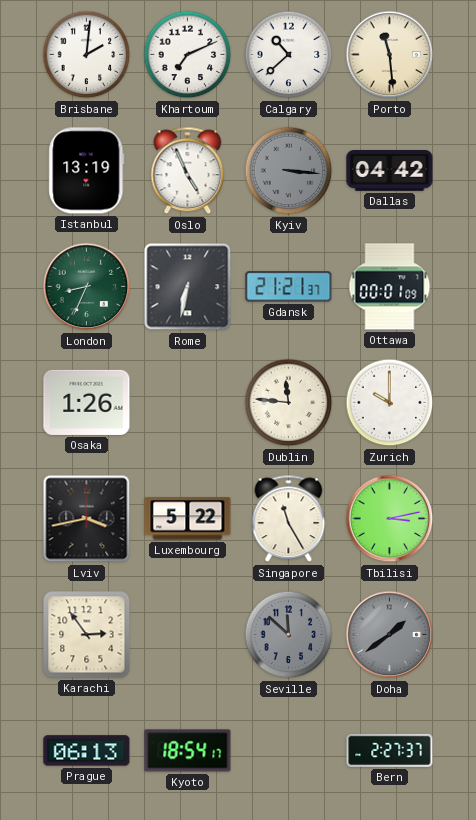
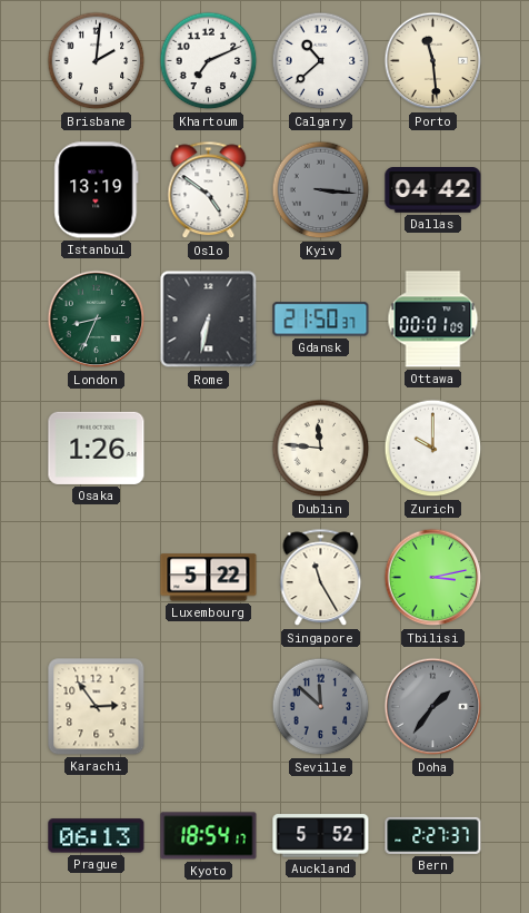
Oslo: 4:56 -> 4:51
Gdansk: 21:21 -> 21:50
Lviv: 3:43 -> none
Doha: 1:39 -> 1:36
Auckland: none -> 5:52
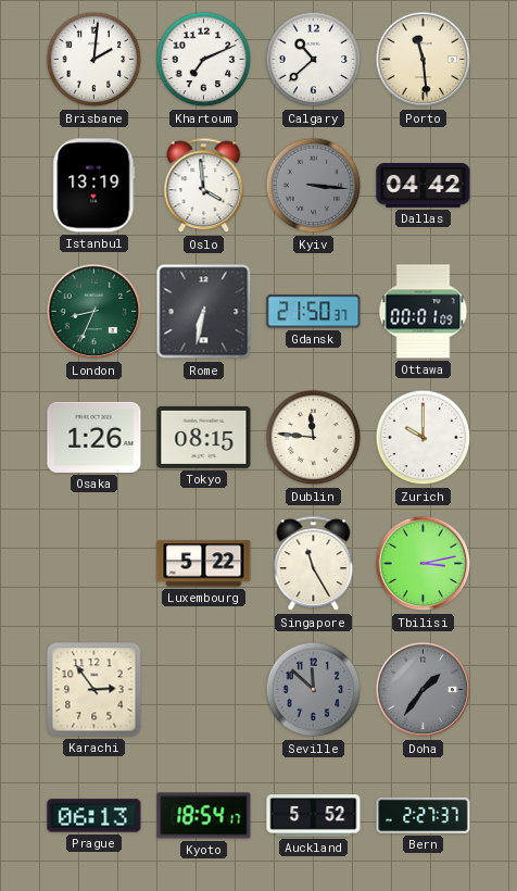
Oslo: 4:51 -> 3:59
Tokyo: none -> 08:15
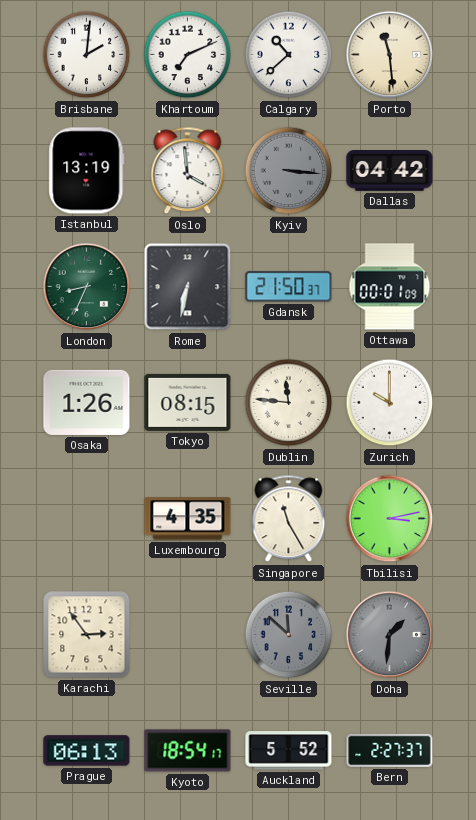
Luxembourg: 5:22 -> 4:35
Doha: 1:36 -> 1:31
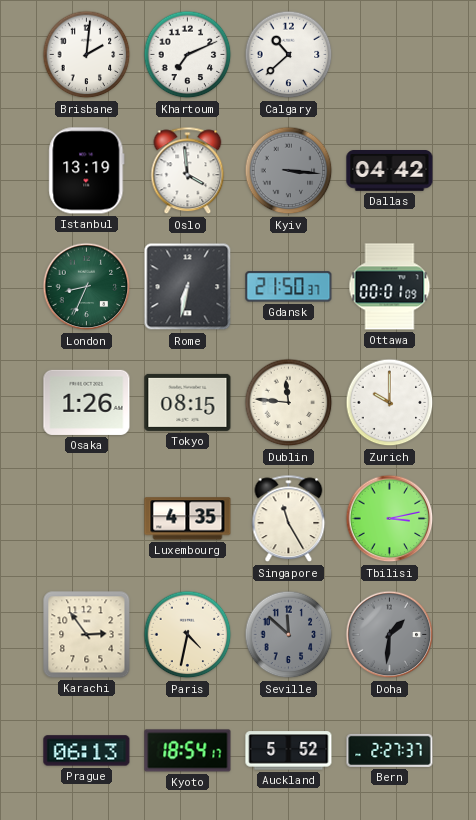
Porto: 11:29 -> none
Paris: none -> 4:32
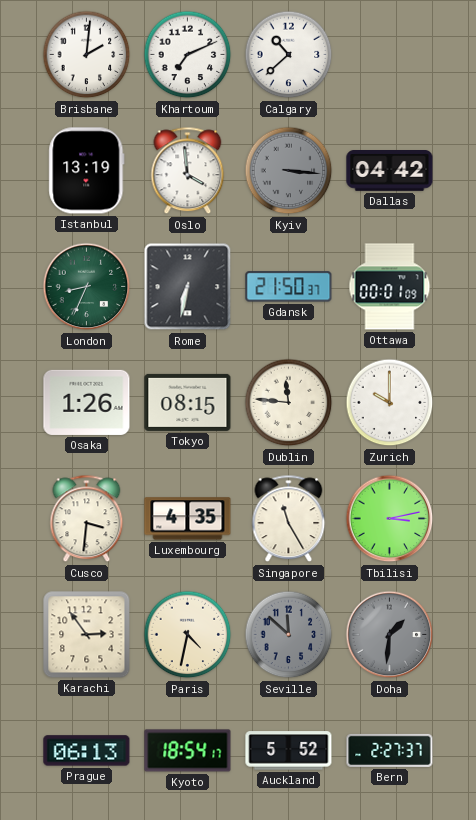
Cusco: none -> 3:31
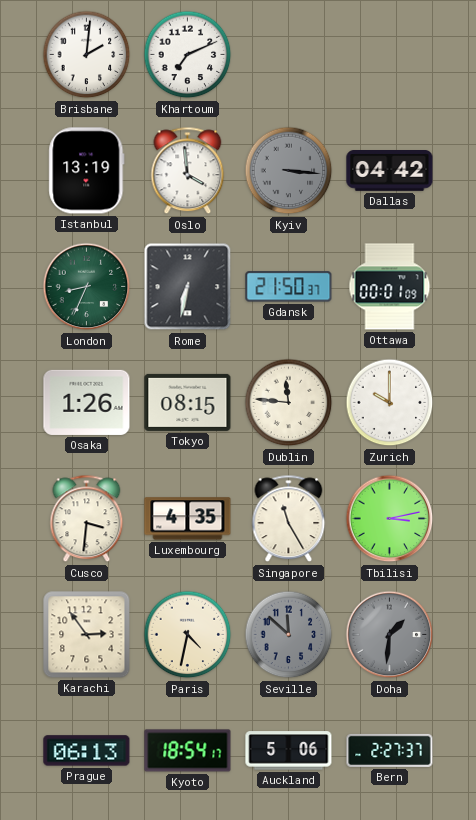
Calgary: 10:38 -> none
Auckland: 5:52 -> 5:06
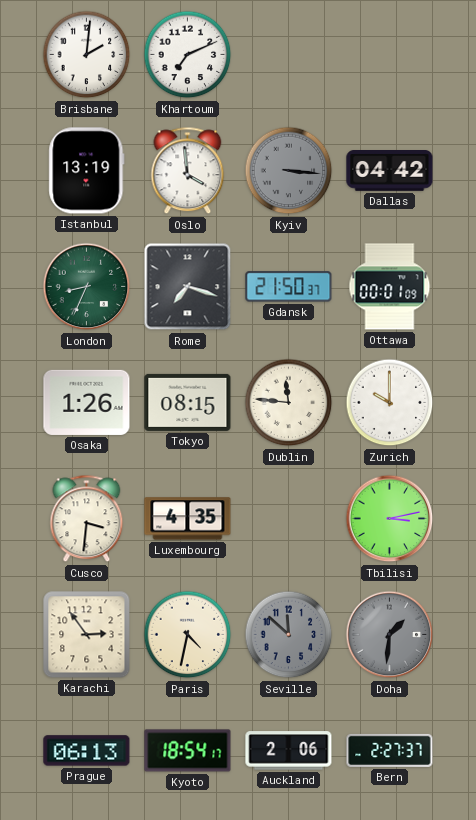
Rome: 6:32 -> 7:18
Singapore: 11:25 -> none
Auckland: 5:06 -> 2:06
